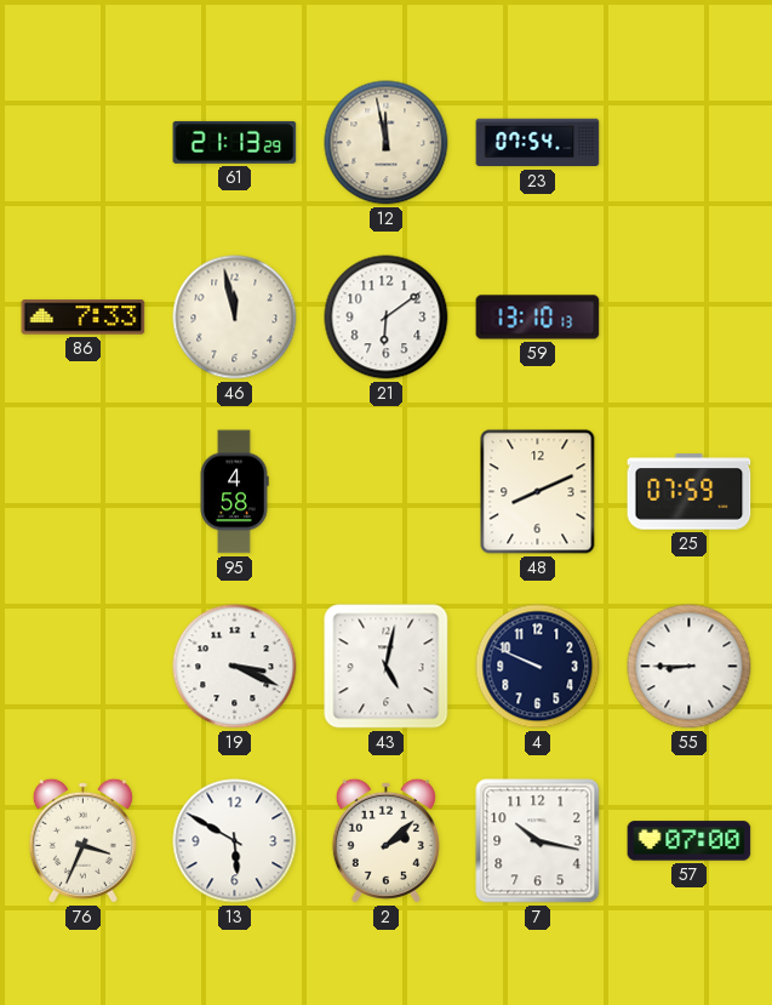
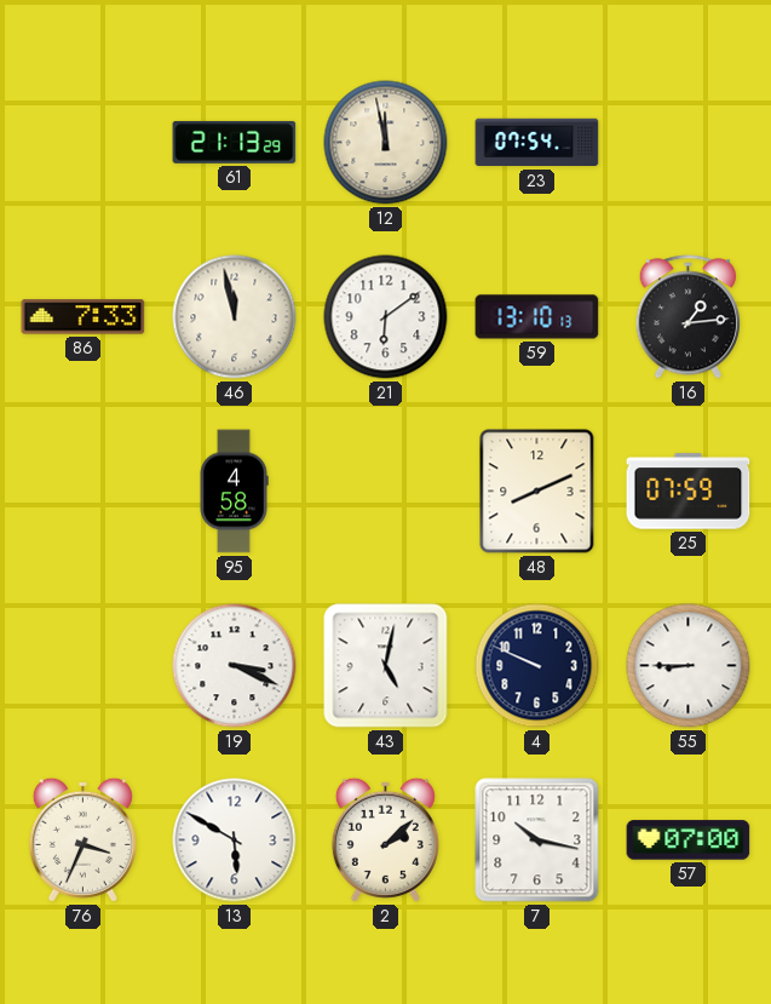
16: none -> 1:14
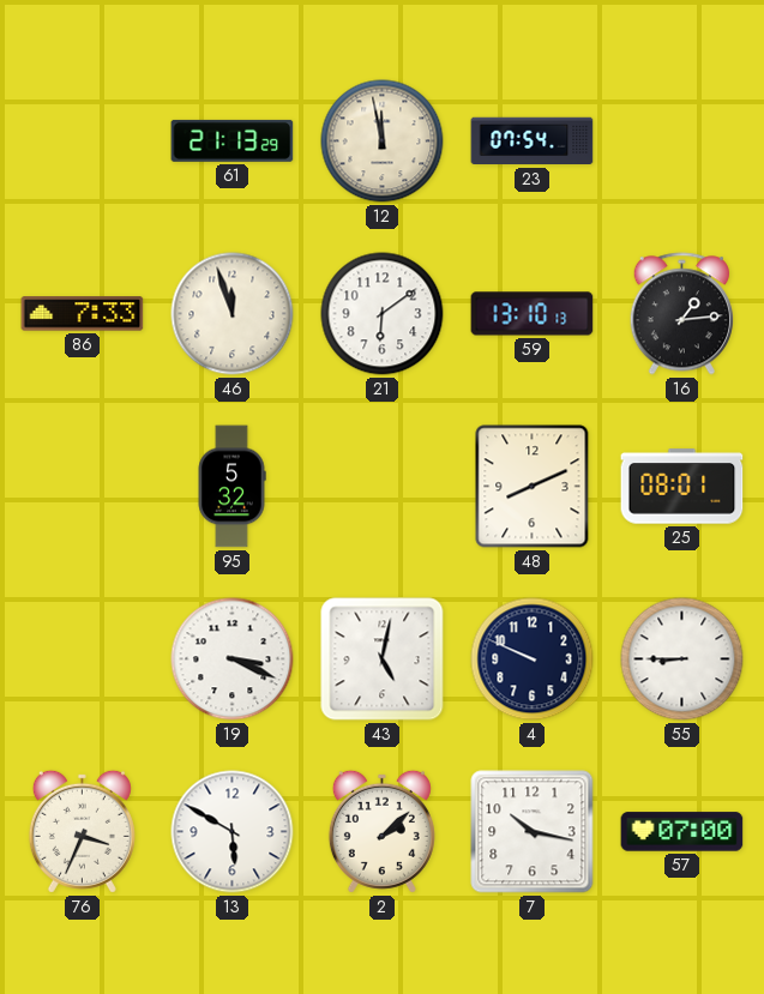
46: 11:58 -> 11:57
95: 4:58 -> 5:32
25: 07:59 -> 08:01
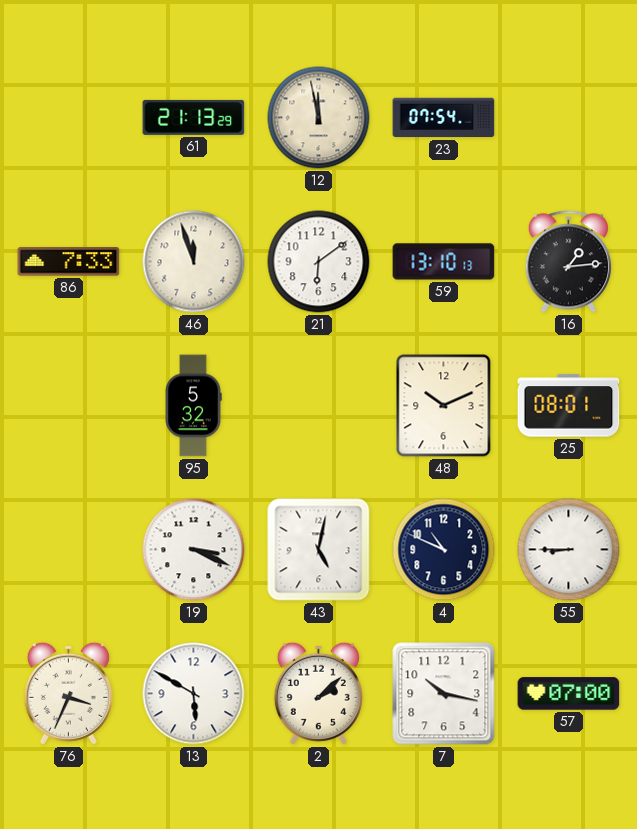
48: 8:11 -> 10:11
4: 9:49 -> 10:49
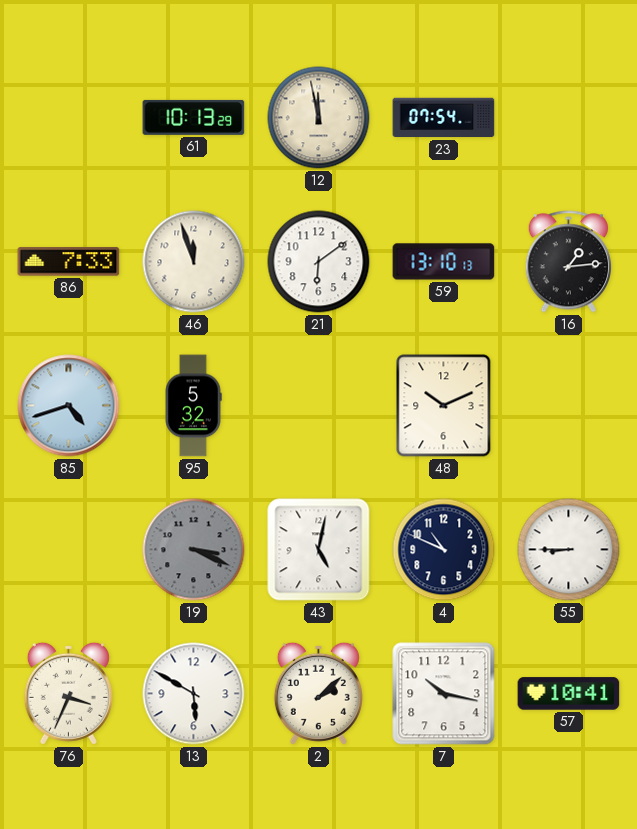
61: 21:13 -> 10:13
85: none -> 4:42
25: 08:01 -> none
19 dial: white -> grey
57: 07:00 -> 10:41
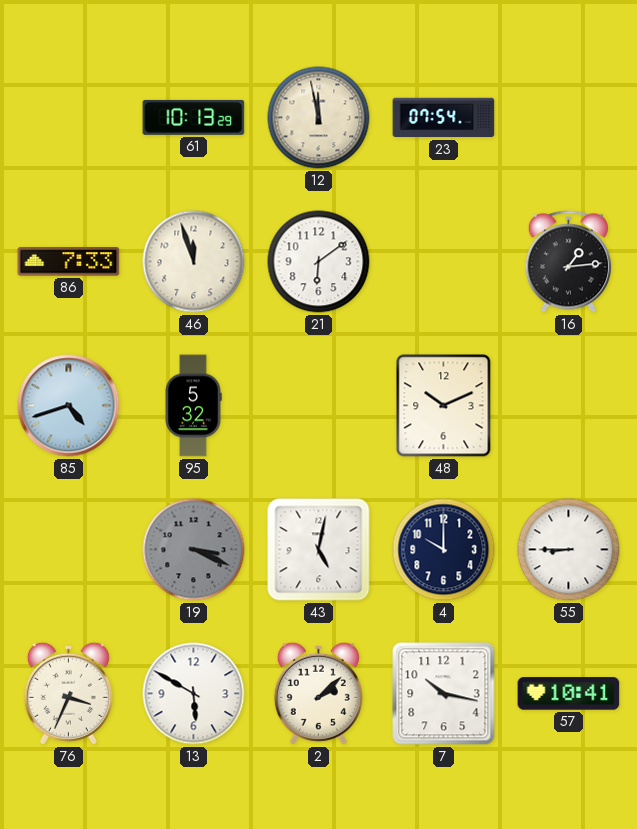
59: 13:10 -> none
4: 10:49 -> 10:00
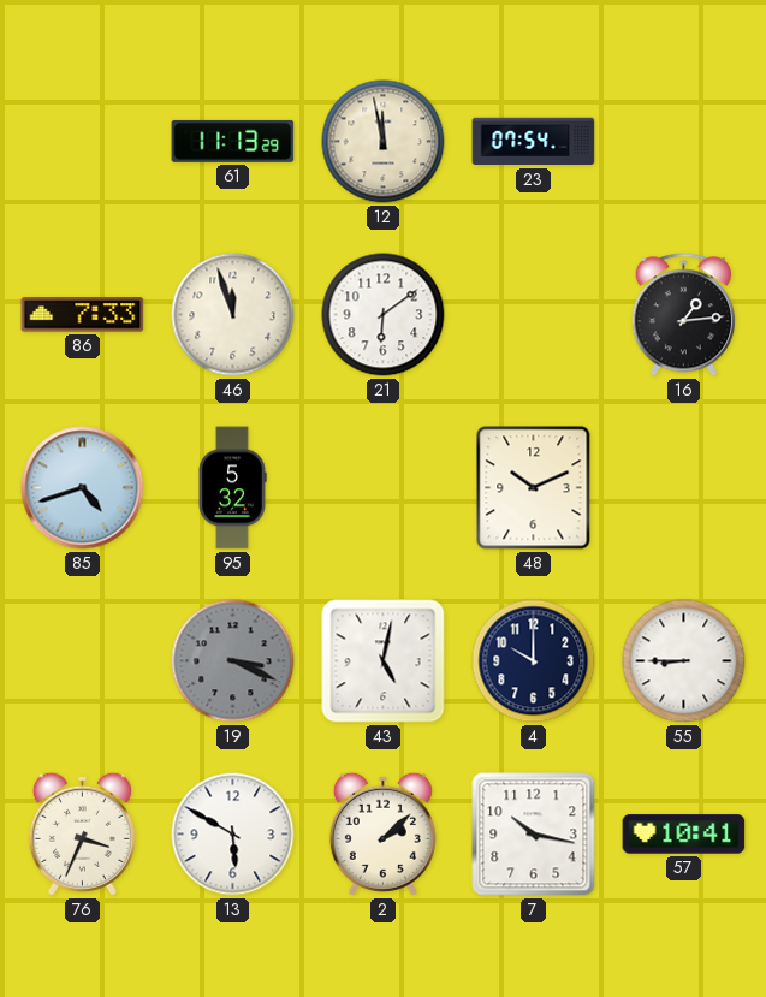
61: 10:13 -> 11:13
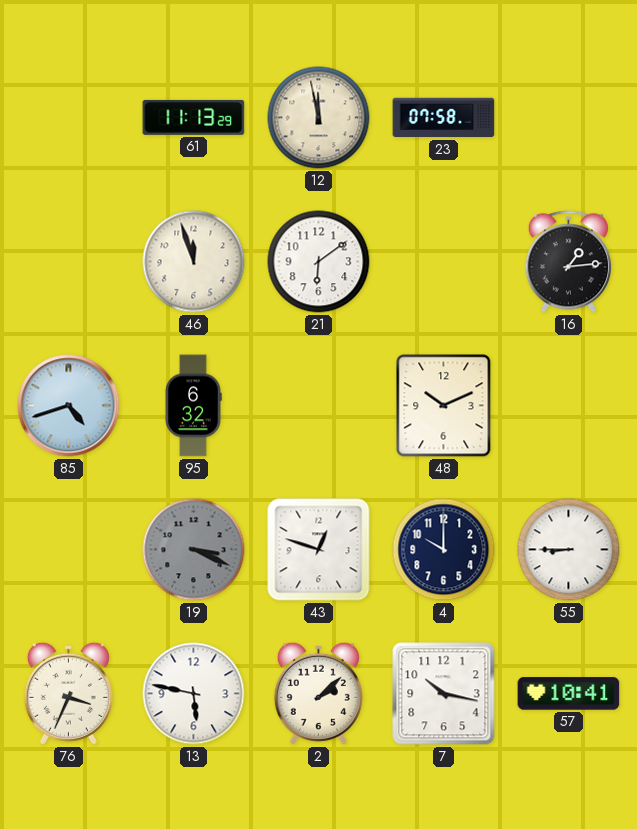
23: 07:54 -> 07:58
86: 7:33 -> none
95: 5:32 -> 6:32
43: 5:02 -> 12:48
13: 5:50 -> 5:47
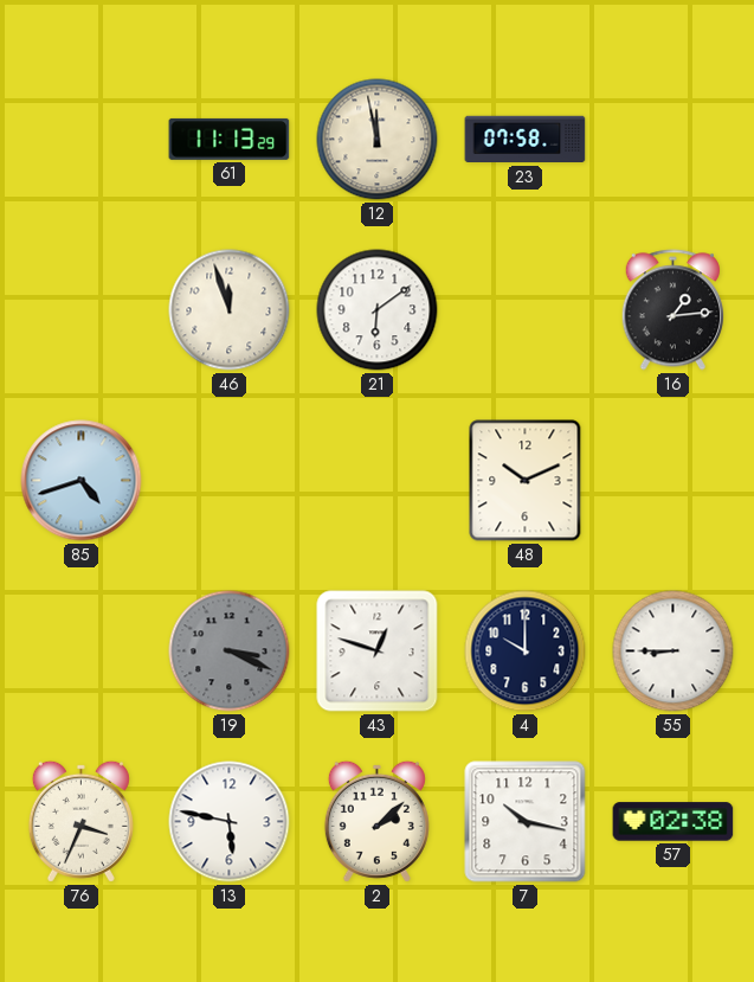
95: 6:32 -> none
57: 10:41 -> 02:38
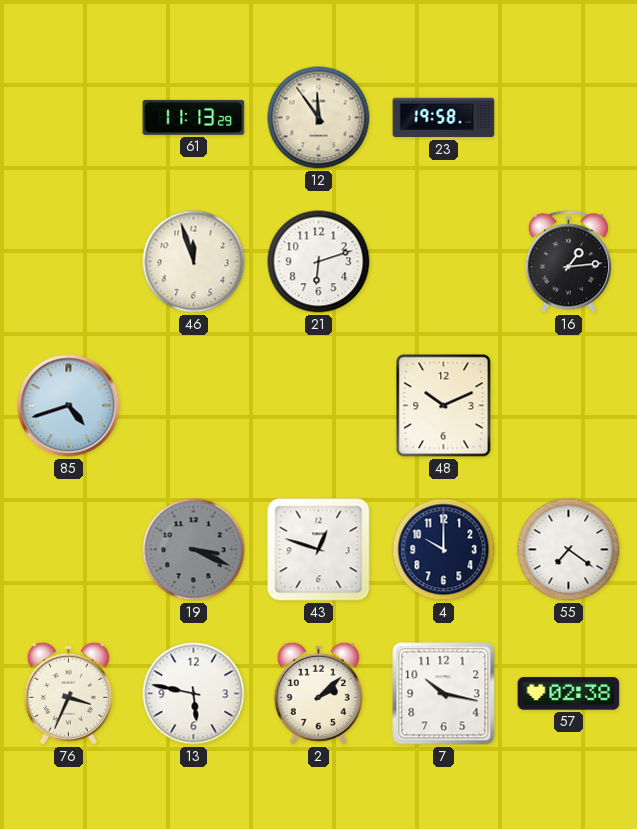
12: 11:58 -> 11:54
23: 07:58 -> 19:58
21: 6:09 -> 6:12
55: 8:45 -> 7:21
